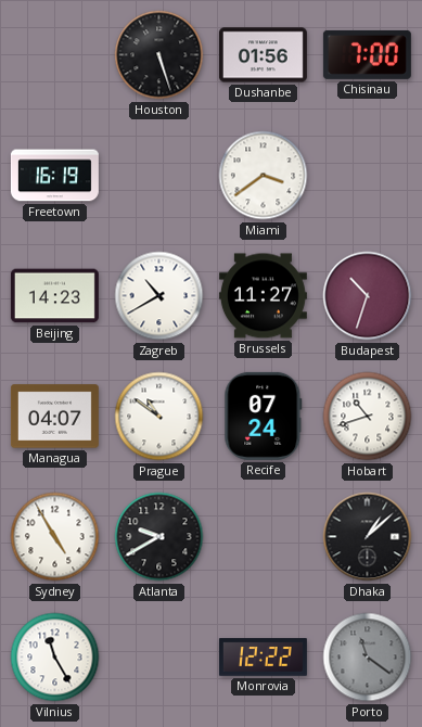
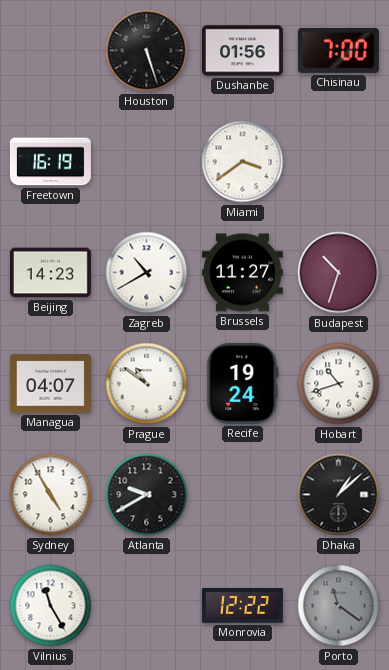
Recife: 07:24 -> 19:24
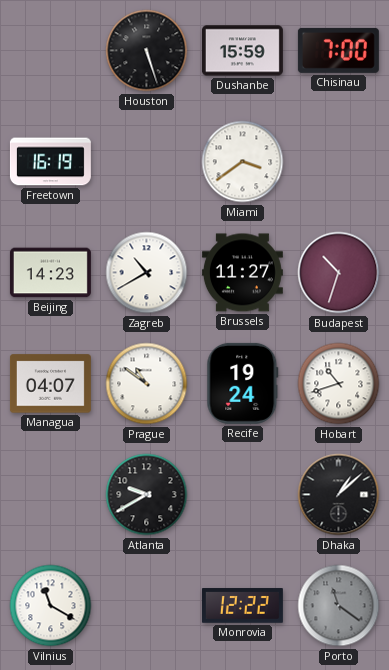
Dushanbe: 01:56 -> 15:59
Sydney: 4:55 -> none
Vilnius: 11:25 -> 11:20
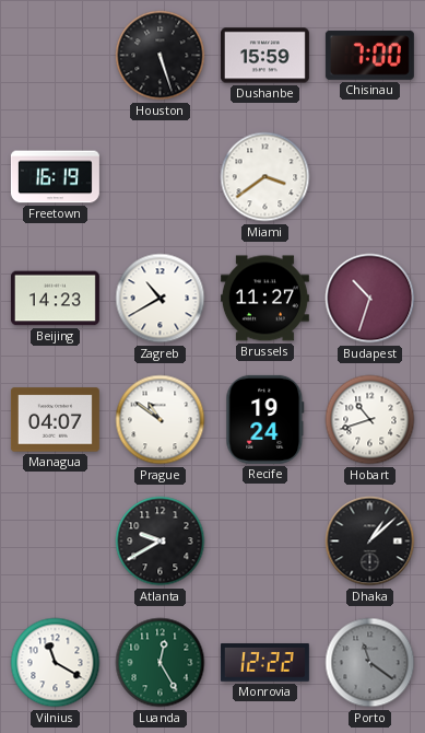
Luanda: none -> 12:25
